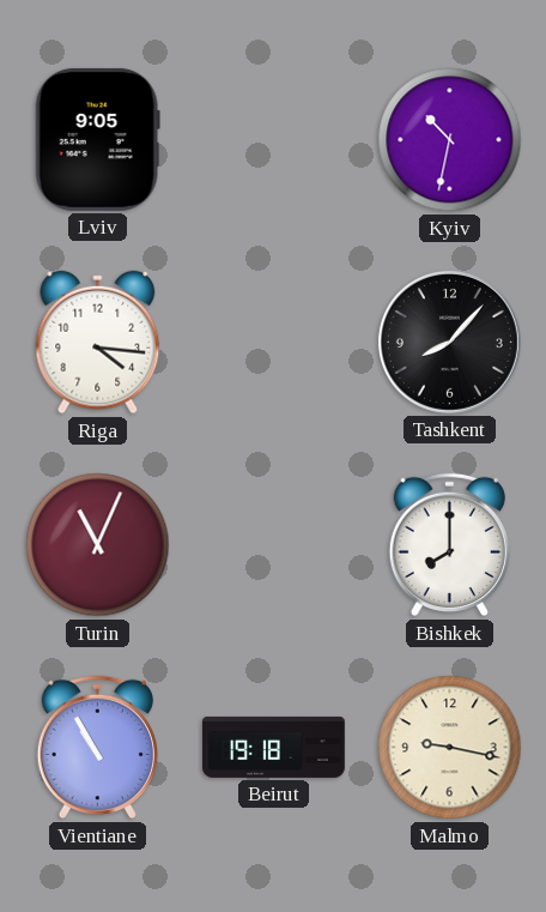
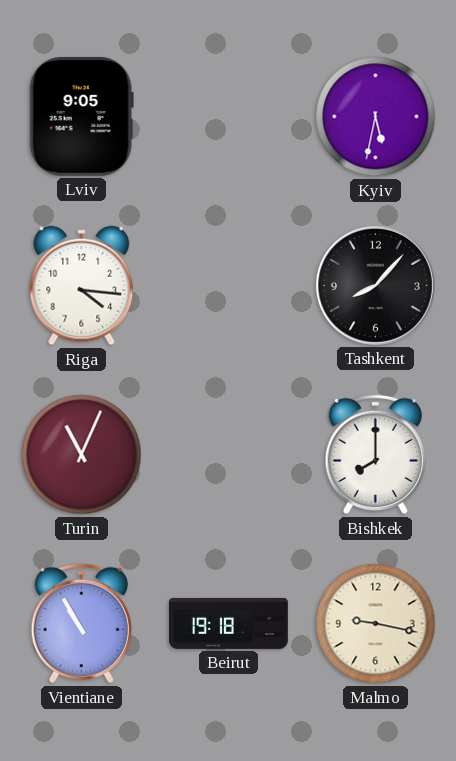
Kyiv: 10:32 -> 5:32
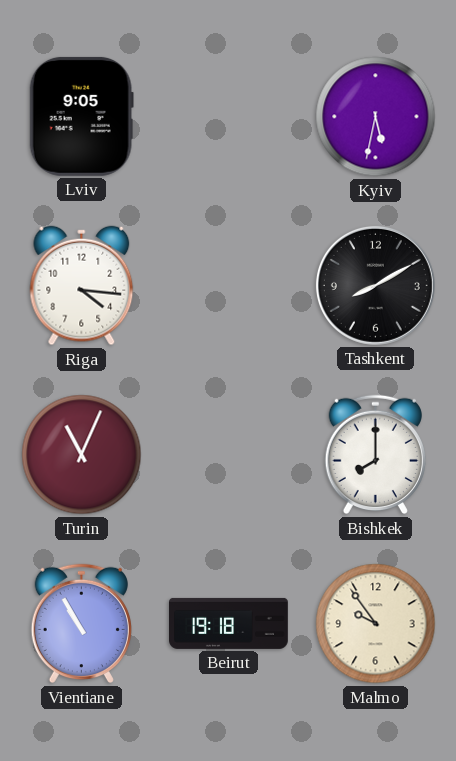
Tashkent: 8:07 -> 8:10
Malmo: 9:17 -> 9:54
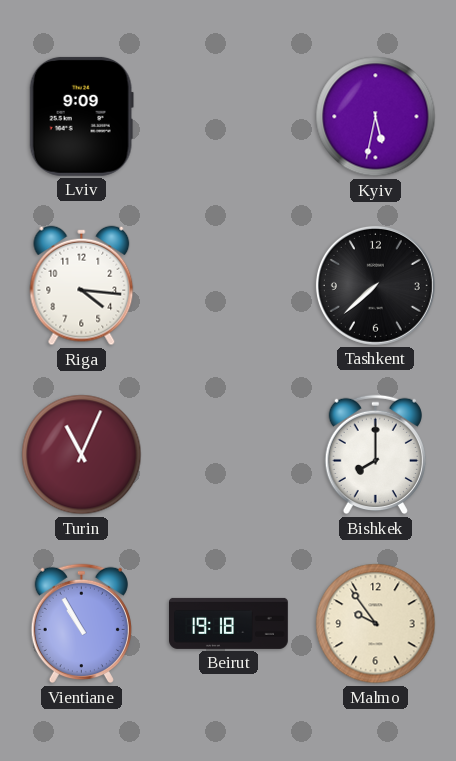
Lviv: 9:05 -> 9:09
Tashkent: 8:10 -> 7:38
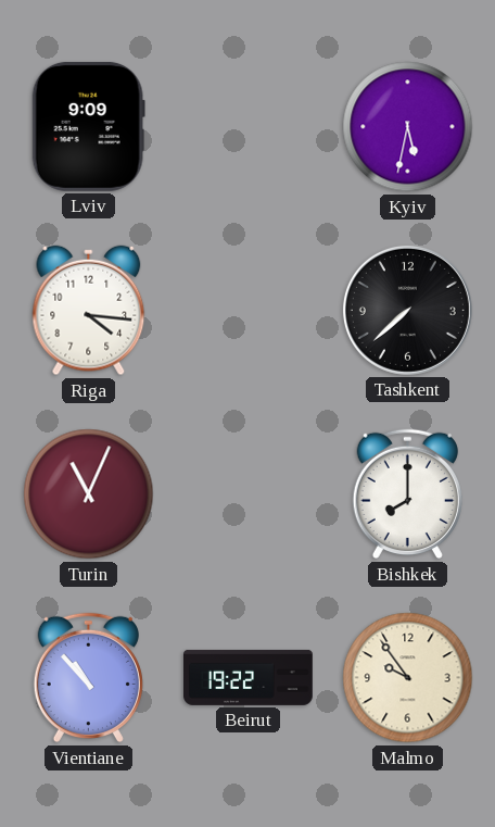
Vientiane: 10:55 -> 10:53
Beirut: 19:18 -> 19:22
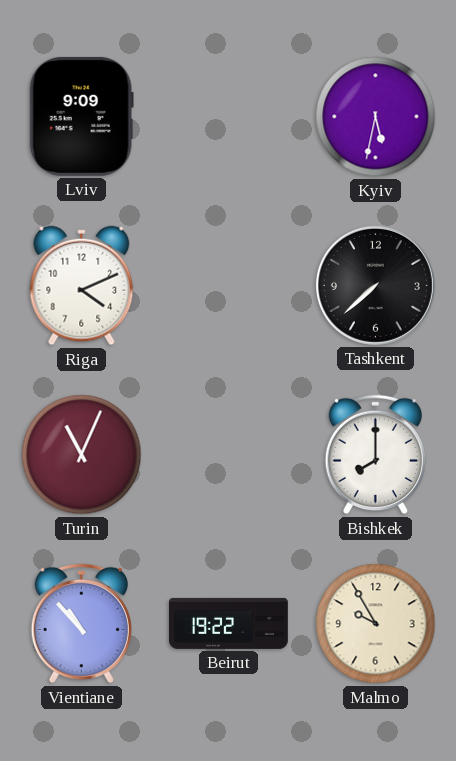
Riga: 4:16 -> 4:11
Malmo: 9:54 -> 9:55
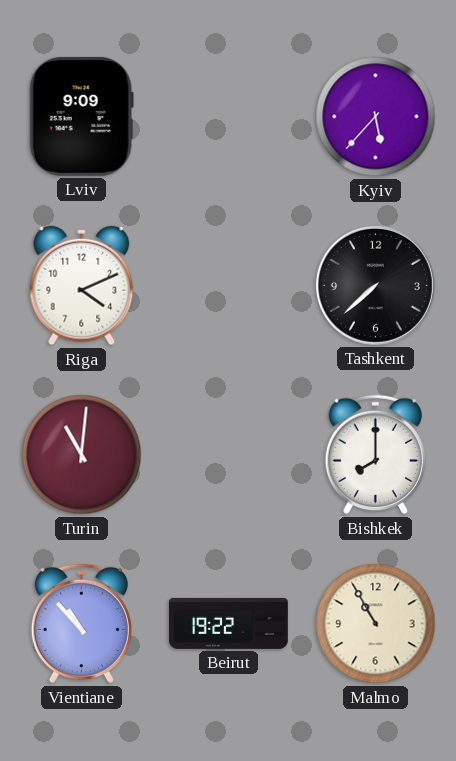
Kyiv: 5:32 -> 5:37
Turin: 11:04 -> 11:01
Malmo: 9:55 -> 10:55
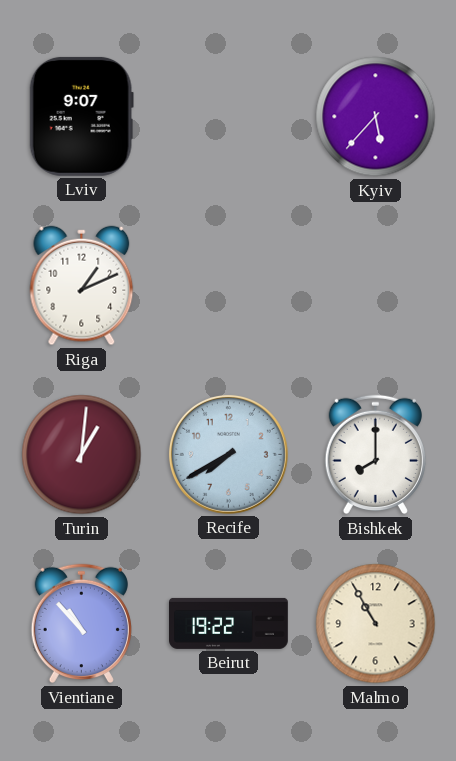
Lviv: 9:09 -> 9:07
Riga: 4:11 -> 1:11
Tashkent: 7:38 -> none
Turin: 11:01 -> 1:01
Recife: none -> 7:40
